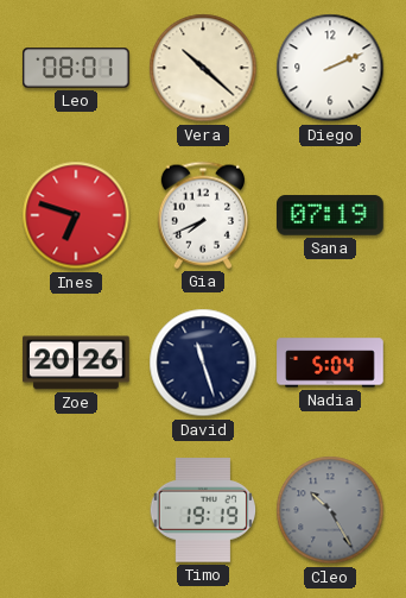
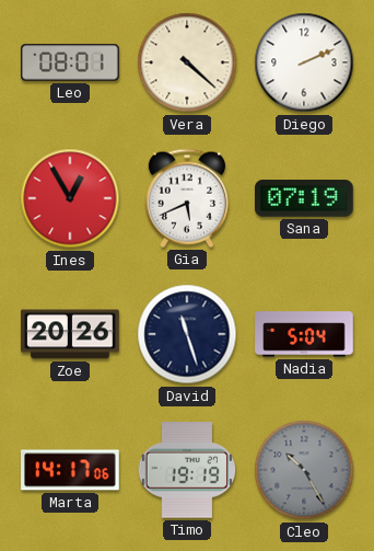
Vera: 10:22 -> 4:22
Ines: 6:48 -> 12:55
Gia: 7:41 -> 5:41
Marta: none -> 14:17
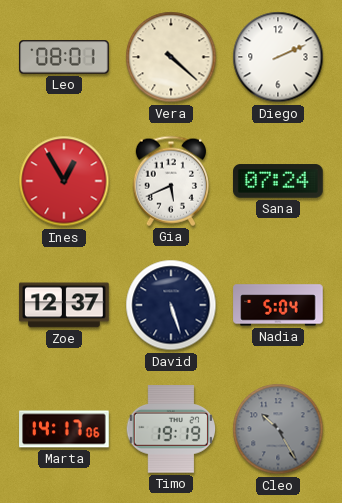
Sana: 07:19 -> 07:24
Zoe: 20:26 -> 12:37
David: 11:27 -> 5:27
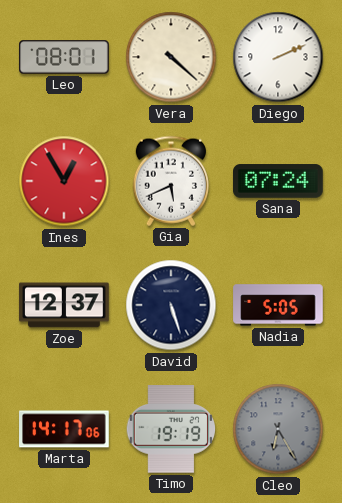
Nadia: 5:04 -> 5:05
Cleo: 10:25 -> 6:25
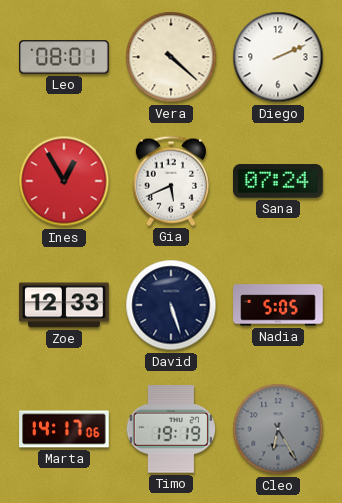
Zoe: 12:37 -> 12:33
